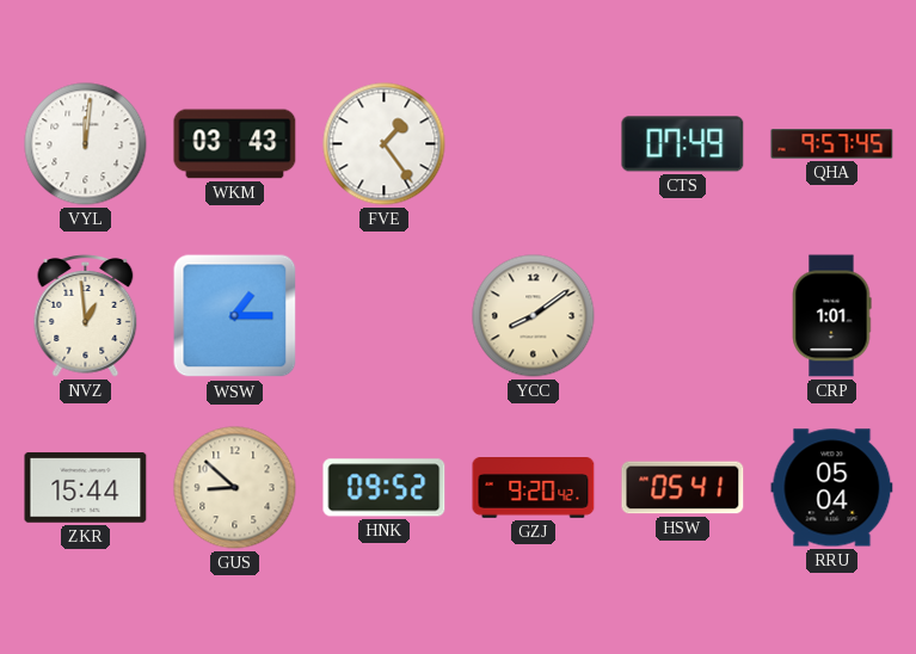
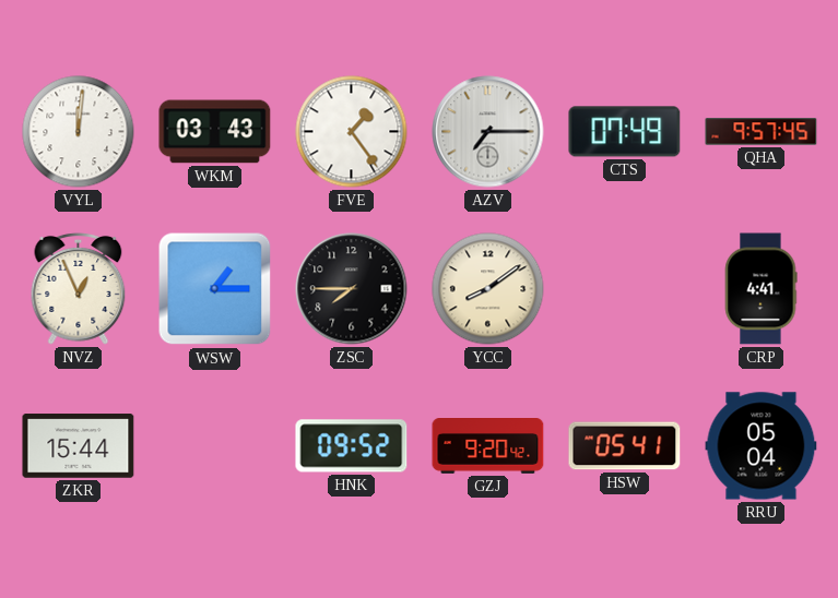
AZV: none -> 7:15
NVZ: 12:59 -> 12:56
ZSC: none -> 7:45
CRP: 1:01 -> 4:41
GUS: 8:52 -> none
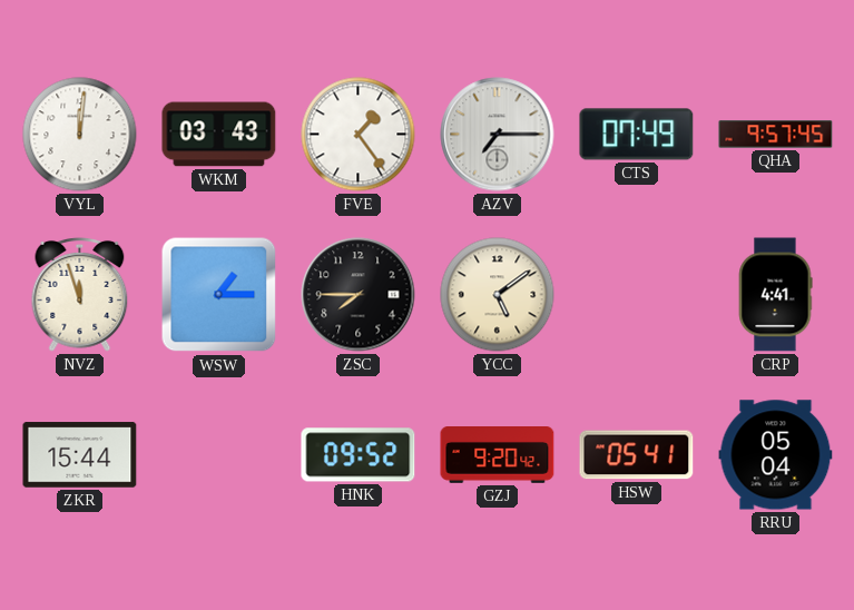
NVZ: 12:56 -> 11:57
YCC: 8:09 -> 5:09
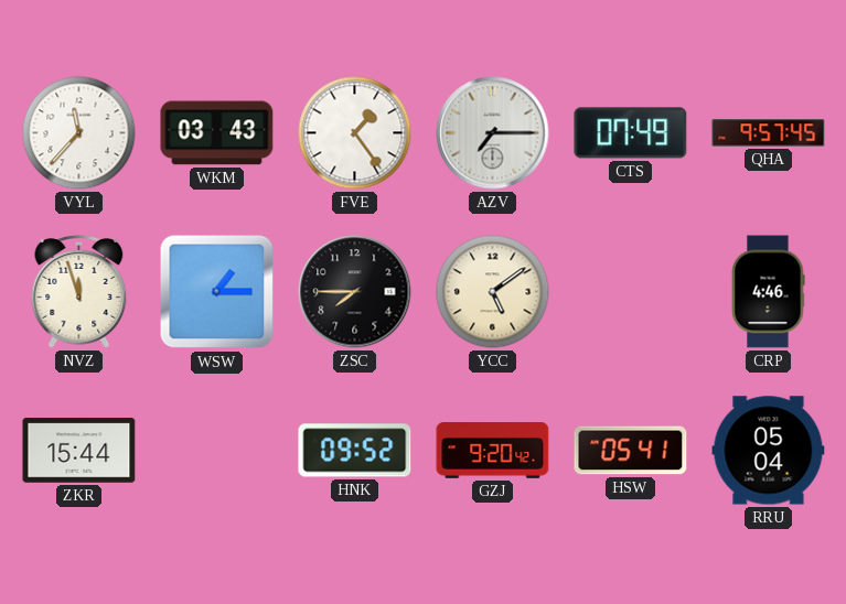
VYL: 12:01 -> 11:37
CRP: 4:41 -> 4:46
